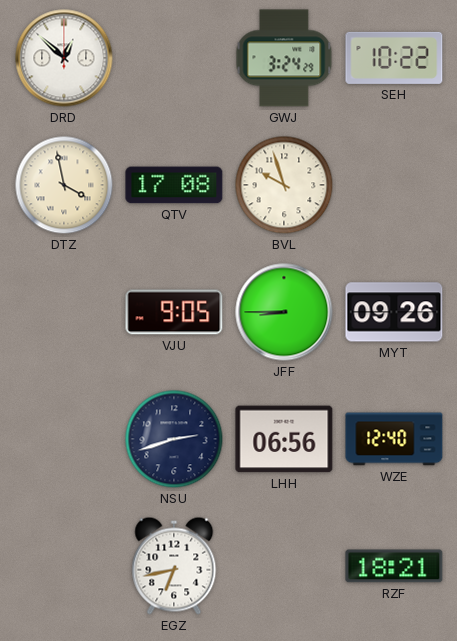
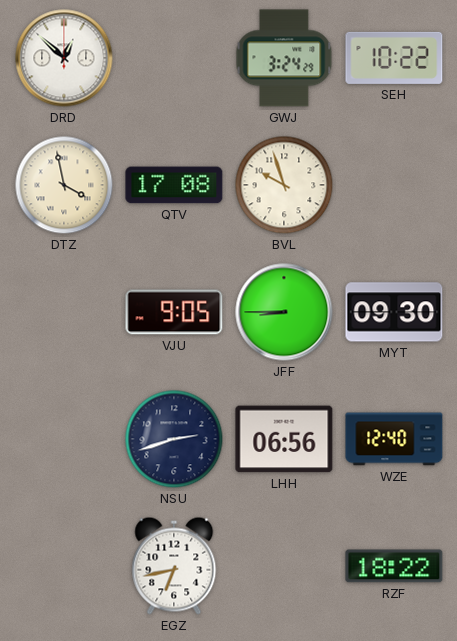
MYT: 09:26 -> 09:30
RZF: 18:21 -> 18:22
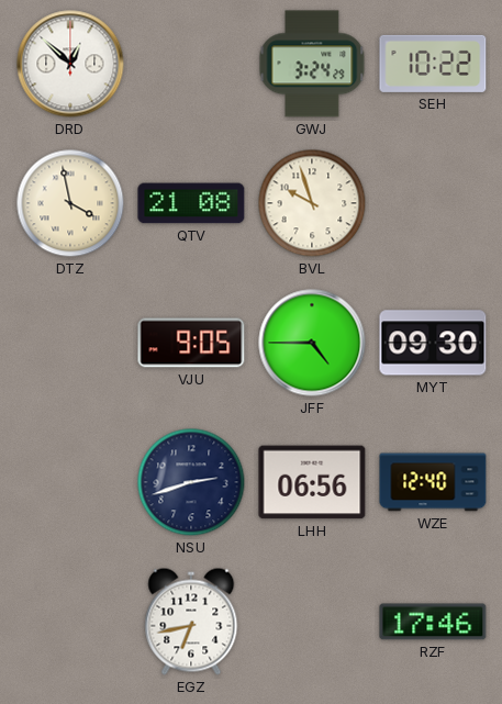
QTV: 17:08 -> 21:08
JFF: 8:45 -> 4:45
RZF: 18:22 -> 17:46
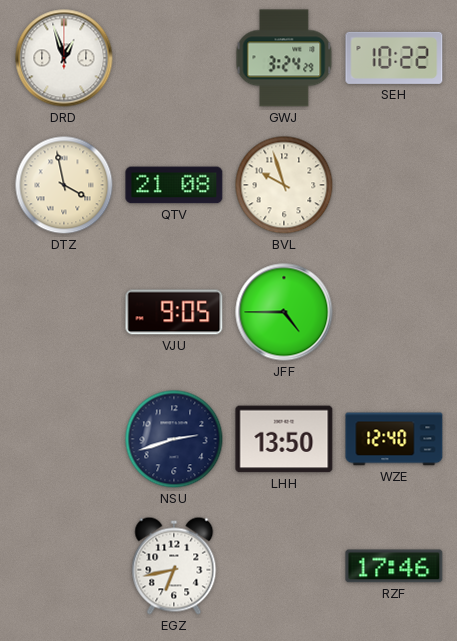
DRD: 12:52 -> 12:57
MYT: 09:30 -> none
LHH: 06:56 -> 13:50
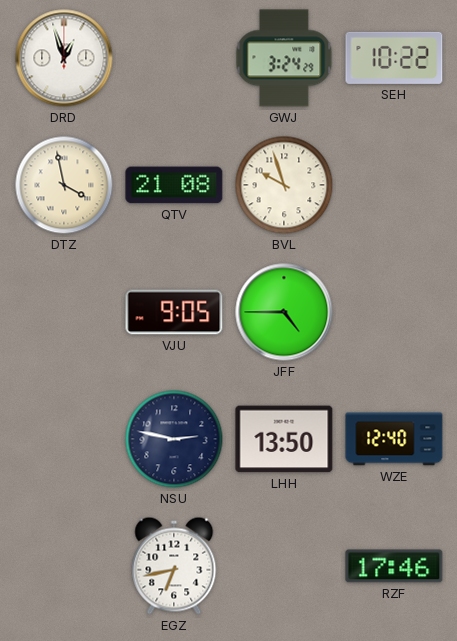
NSU: 2:42 -> 2:47
